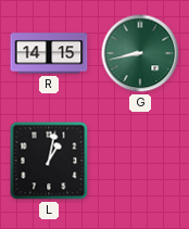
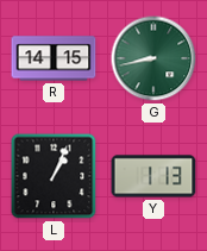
L: 1:02 -> 1:04
Y: none -> 1:13
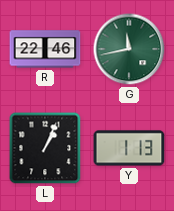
R: 14:15 -> 22:46
G: 8:43 -> 11:43
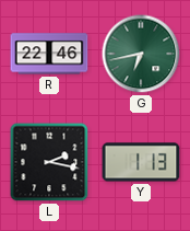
G: 11:43 -> 6:43
L: 1:04 -> 2:17
